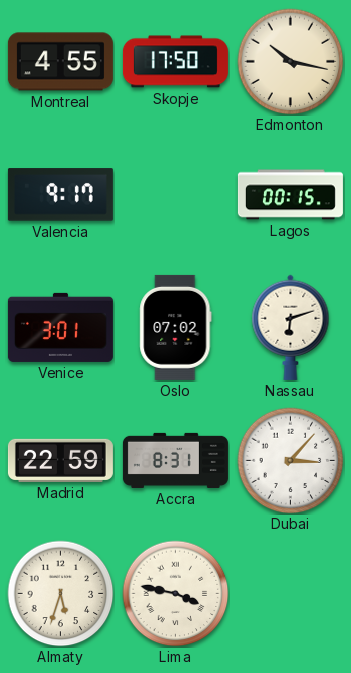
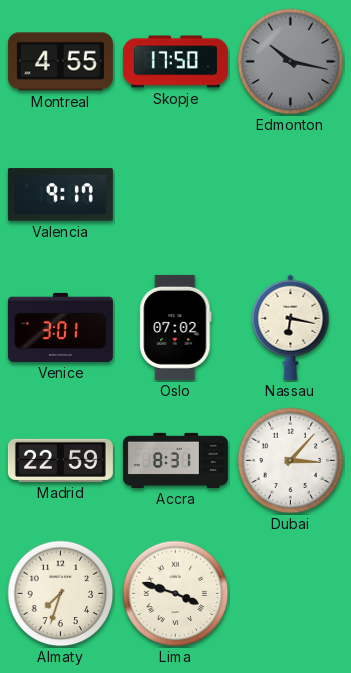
Edmonton dial: cream -> grey
Lagos: 00:15 -> none
Nassau: 6:12 -> 6:17
Almaty: 5:33 -> 7:33
Lima: 3:47 -> 3:48
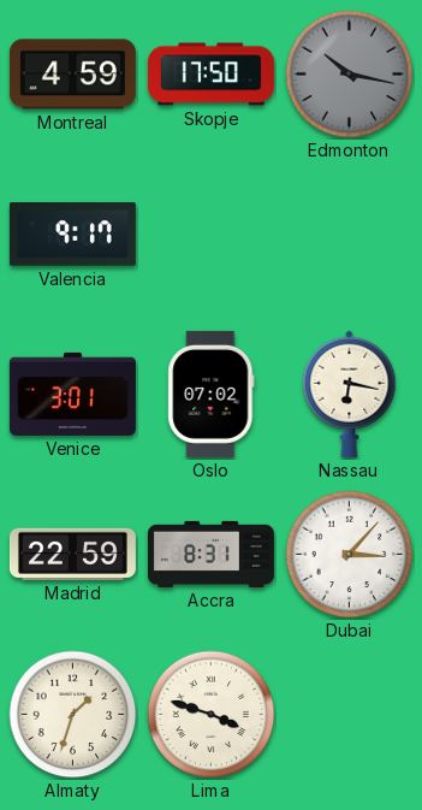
Montreal: 4:55 -> 4:59
Almaty: 7:33 -> 1:33
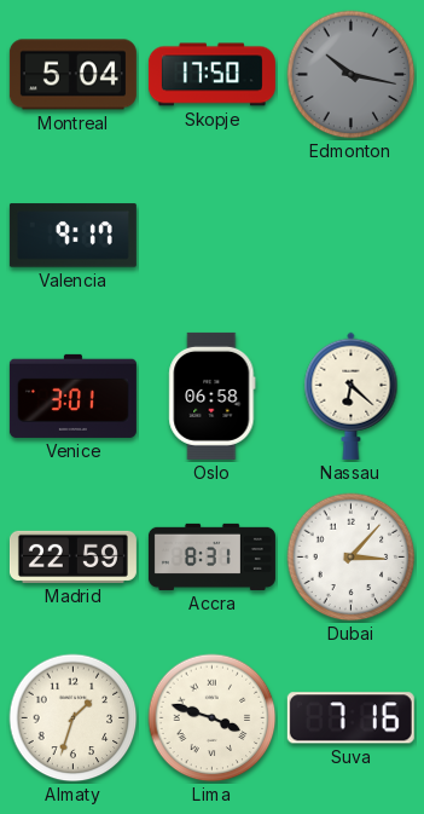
Montreal: 4:59 -> 5:04
Oslo: 07:02 -> 06:58
Nassau: 6:17 -> 6:22
Suva: none -> 7:16
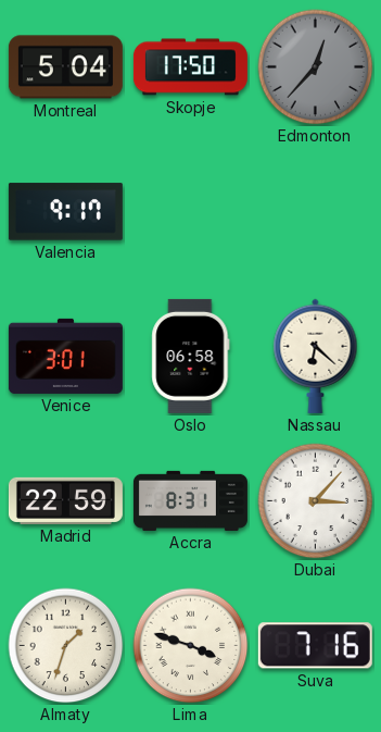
Edmonton: 10:17 -> 12:37
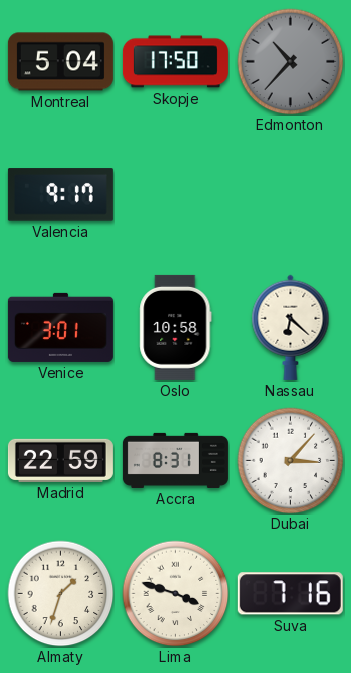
Edmonton: 12:37 -> 10:37
Oslo: 06:58 -> 10:58
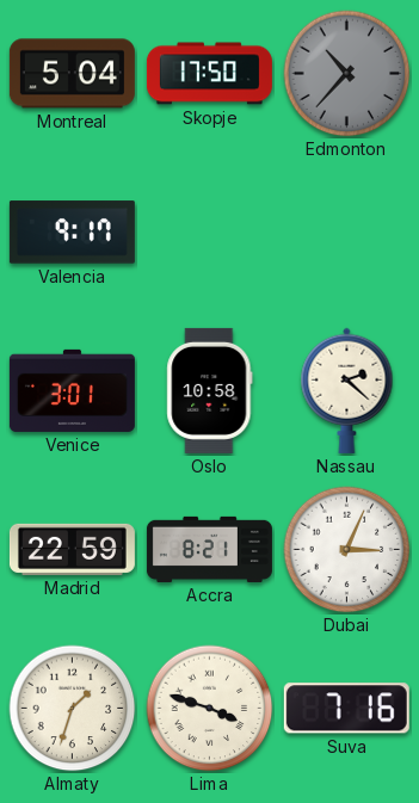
Nassau: 6:22 -> 2:22
Accra: 8:31 -> 8:21
Dubai: 3:07 -> 3:04
